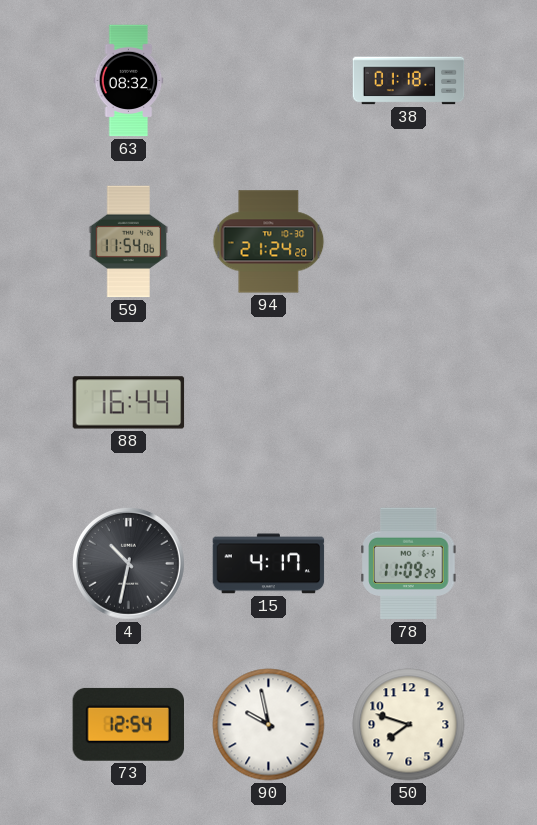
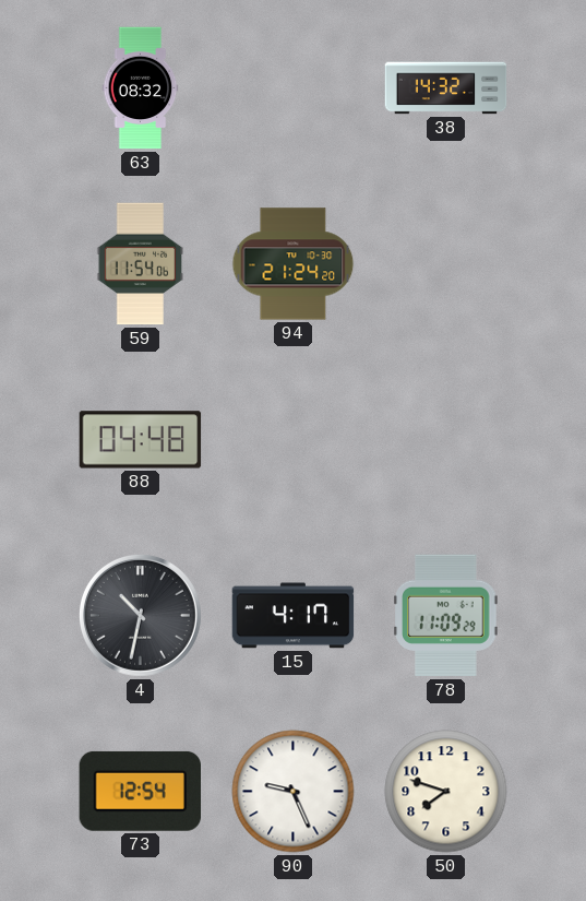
38: 01:18 -> 14:32
88: 16:44 -> 04:48
90: 9:58 -> 9:26
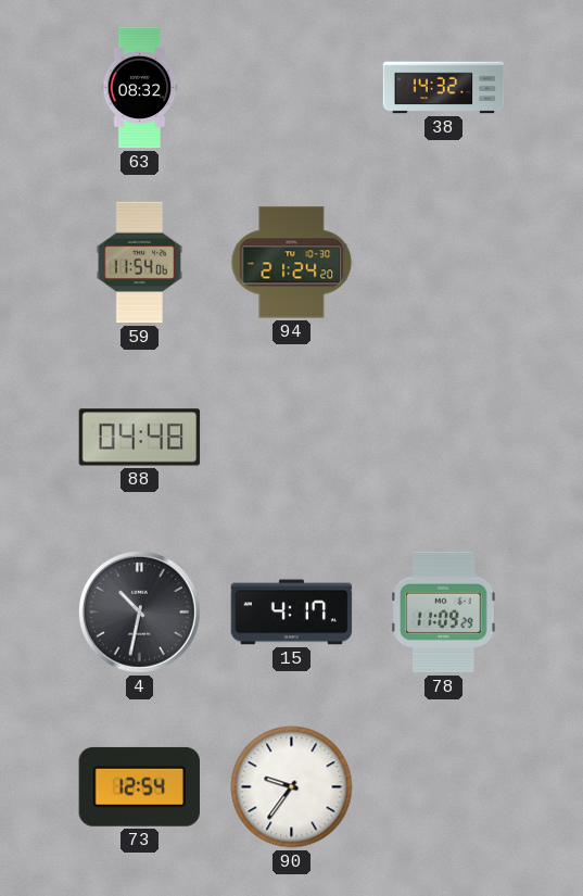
90: 9:26 -> 9:36
50: 7:48 -> none
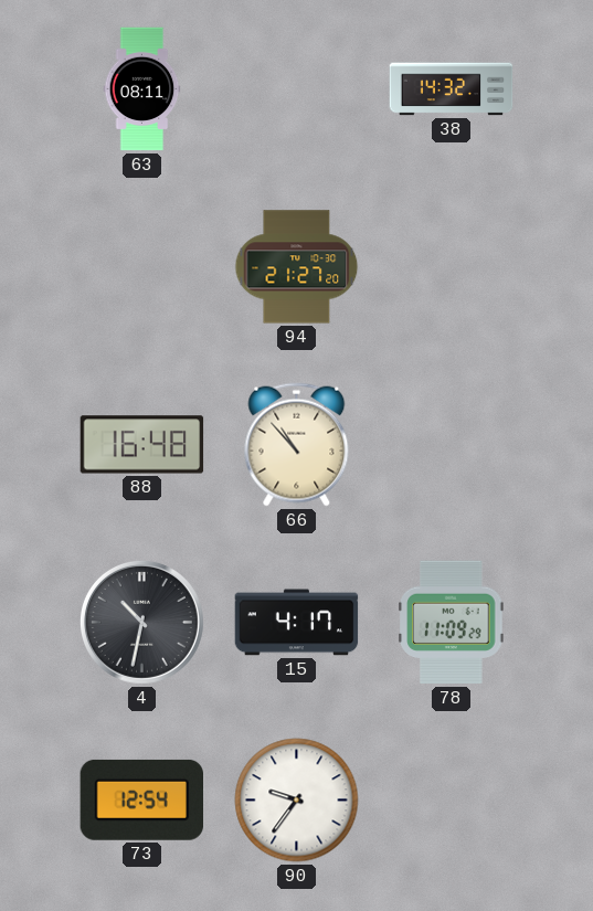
63: 08:32 -> 08:11
59: 11:54 -> none
94: 21:24 -> 21:27
88: 04:48 -> 16:48
66: none -> 10:53
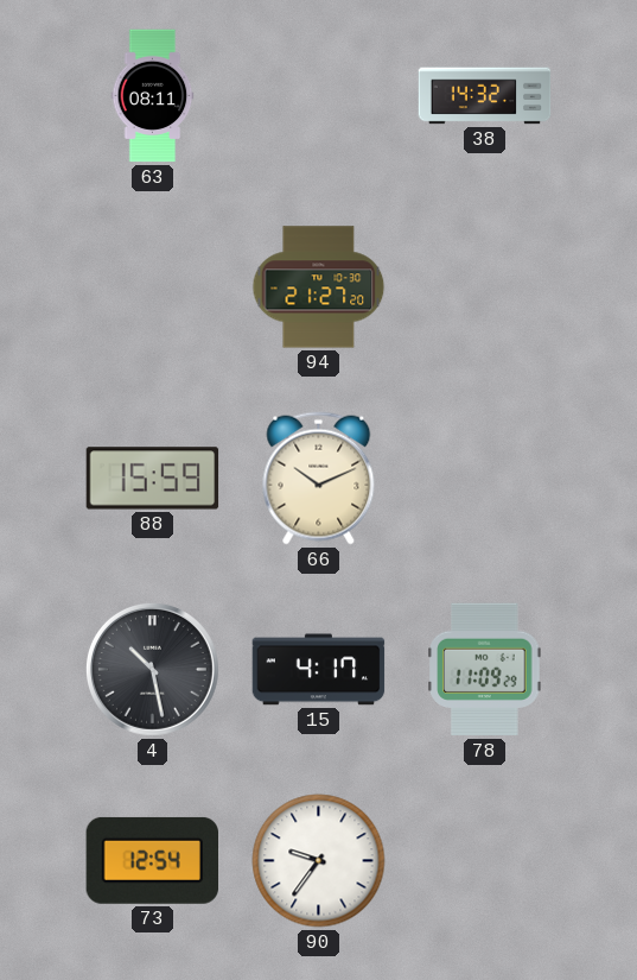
88: 16:48 -> 15:59
66: 10:53 -> 10:11
4: 10:32 -> 10:28
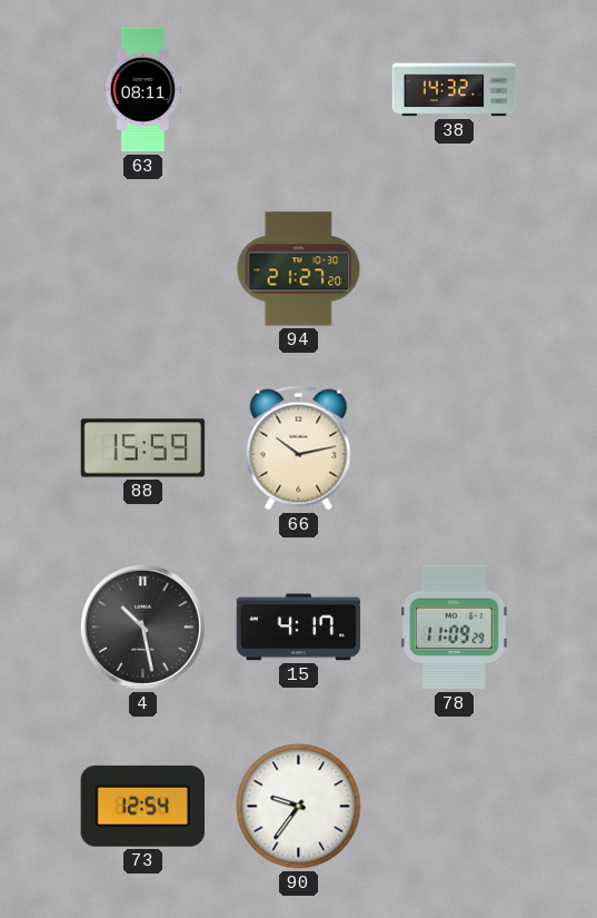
66: 10:11 -> 10:13
